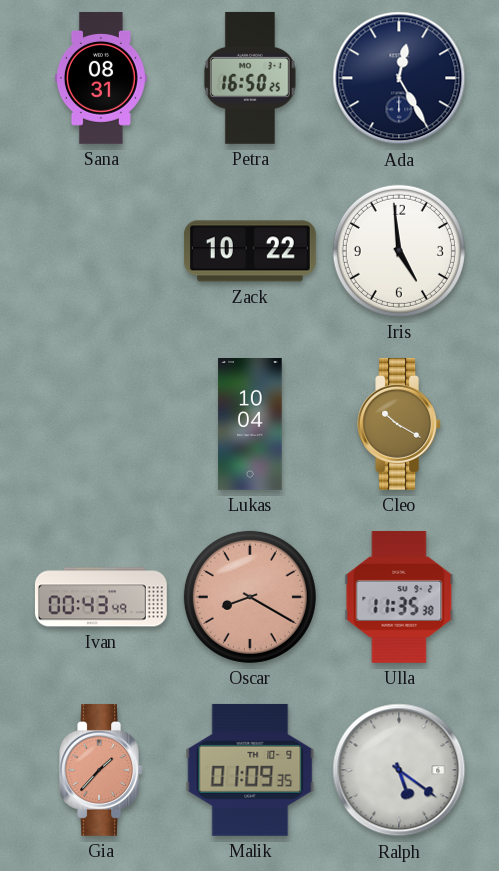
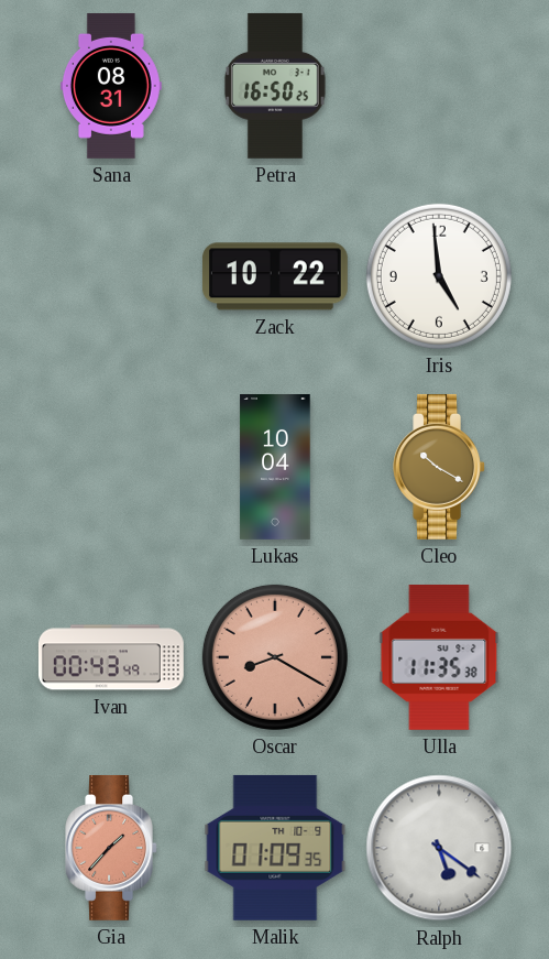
Ada: 12:25 -> none
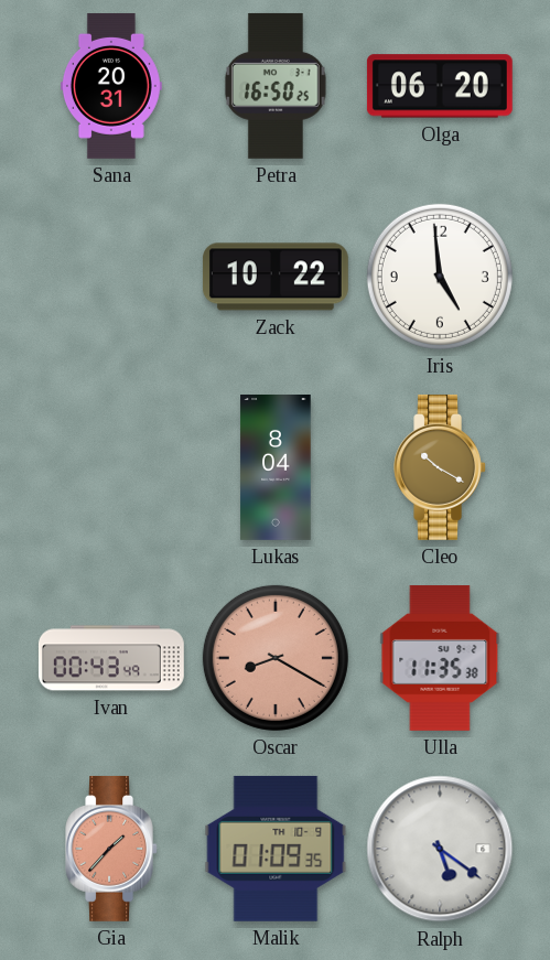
Sana: 08:31 -> 20:31
Olga: none -> 06:20
Lukas: 10:04 -> 8:04
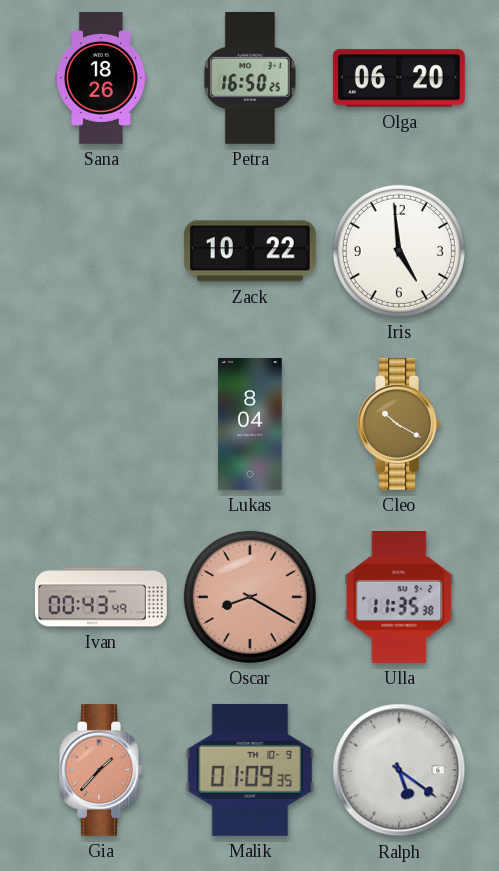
Sana: 20:31 -> 18:26
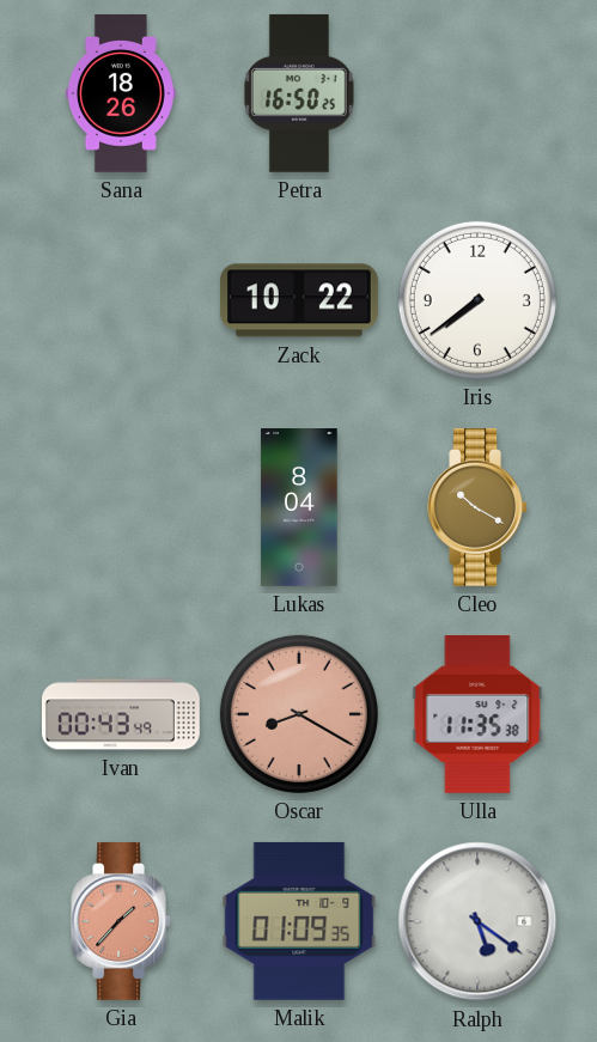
Olga: 06:20 -> none
Iris: 4:59 -> 7:39
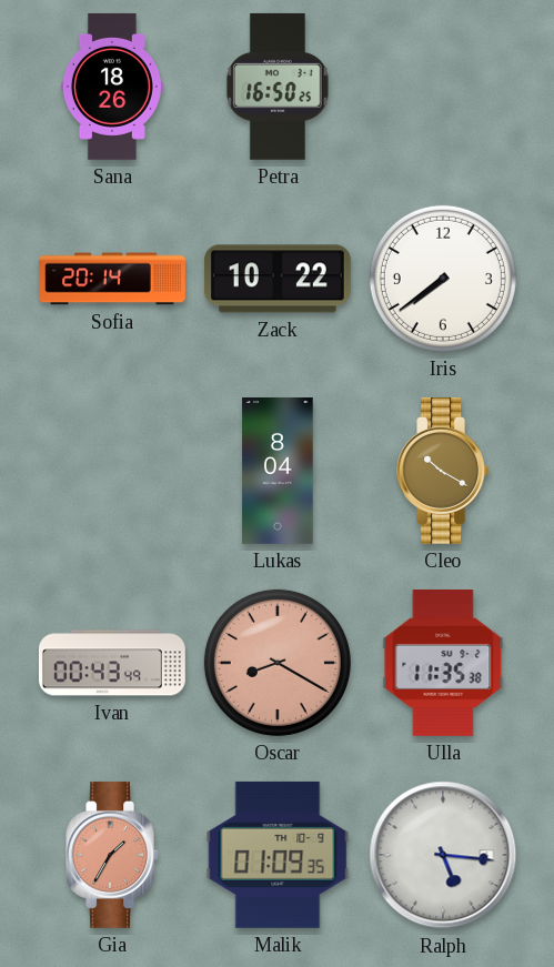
Sofia: none -> 20:14
Gia: 1:37 -> 1:35
Ralph: 5:21 -> 5:16
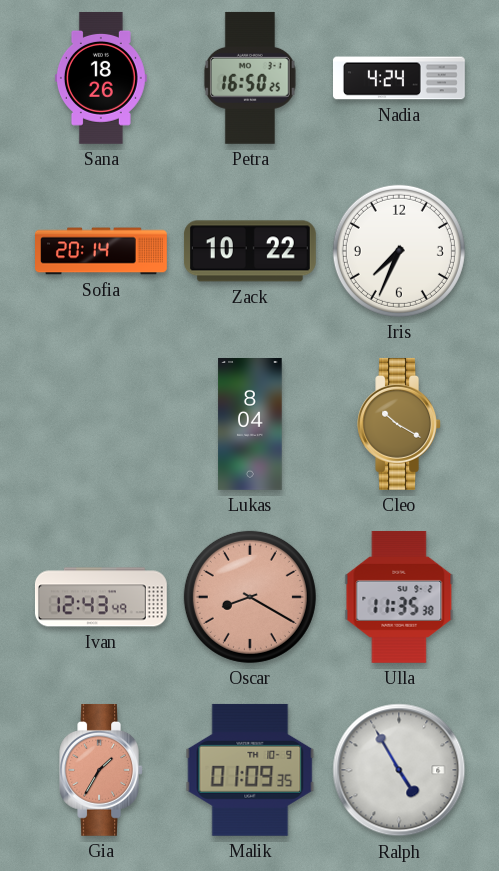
Nadia: none -> 4:24
Iris: 7:39 -> 7:34
Ivan: 00:43 -> 12:43
Ralph: 5:16 -> 4:55
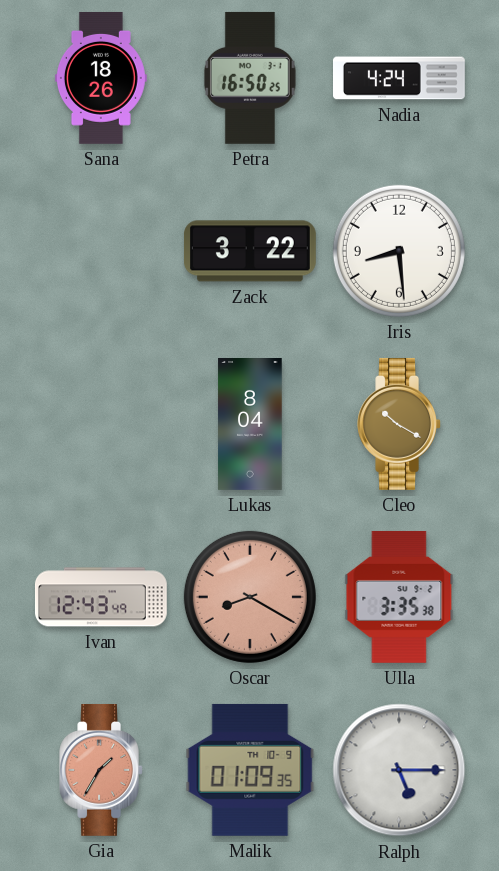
Sofia: 20:14 -> none
Zack: 10:22 -> 3:22
Iris: 7:34 -> 8:29
Ulla: 11:35 -> 3:35
Ralph: 4:55 -> 5:15
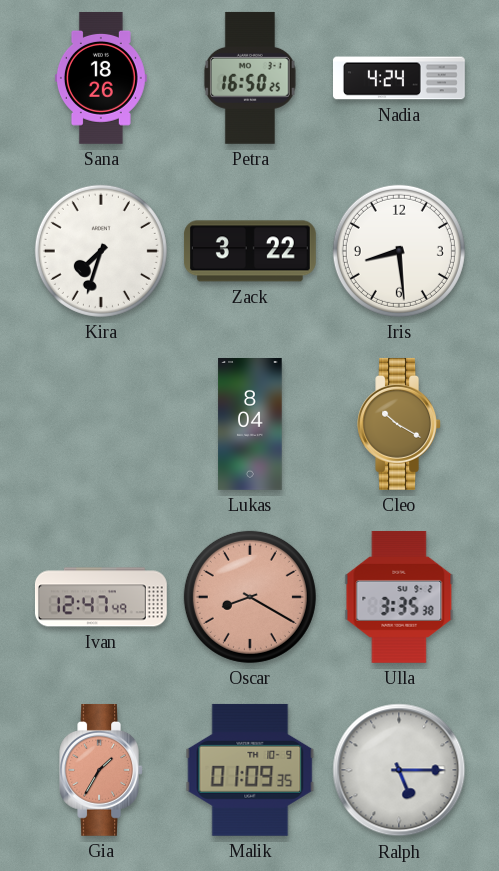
Kira: none -> 7:33
Ivan: 12:43 -> 12:47
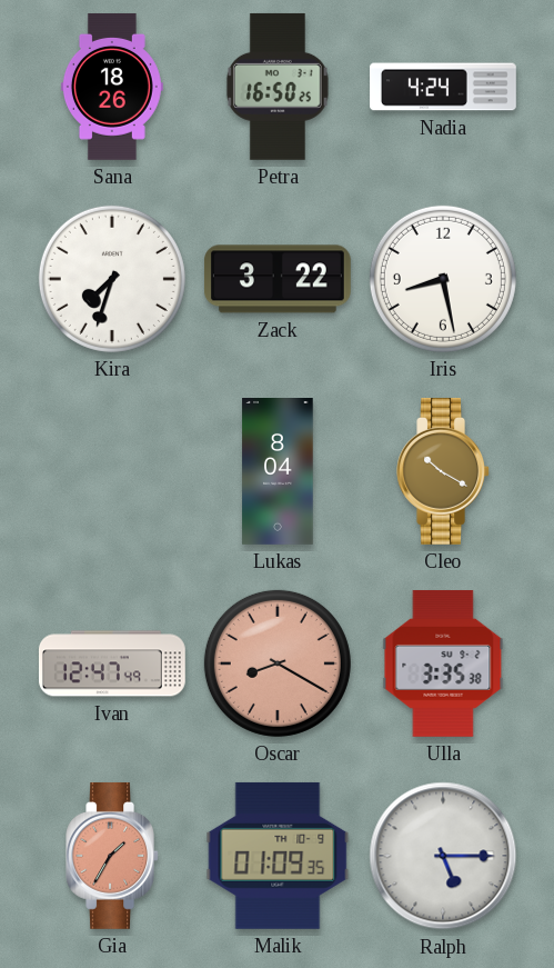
Iris: 8:29 -> 8:28
